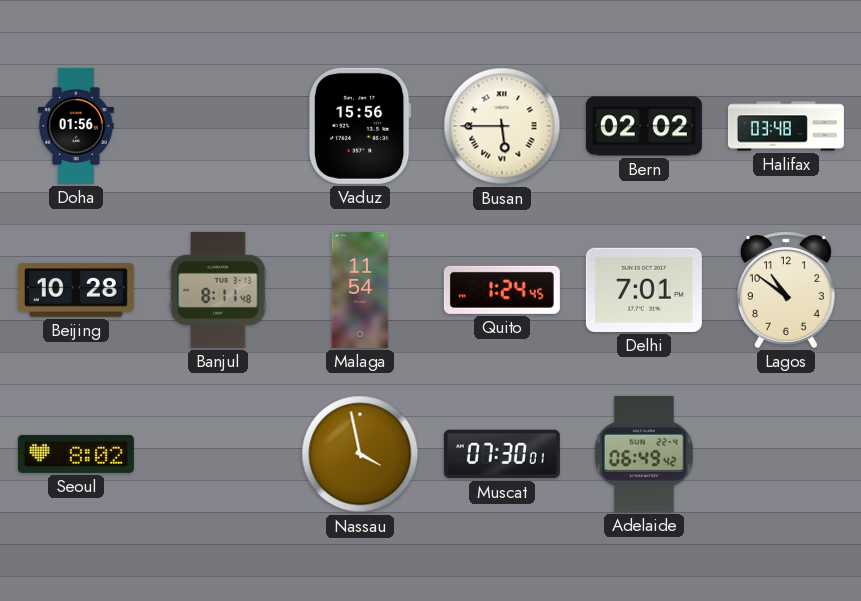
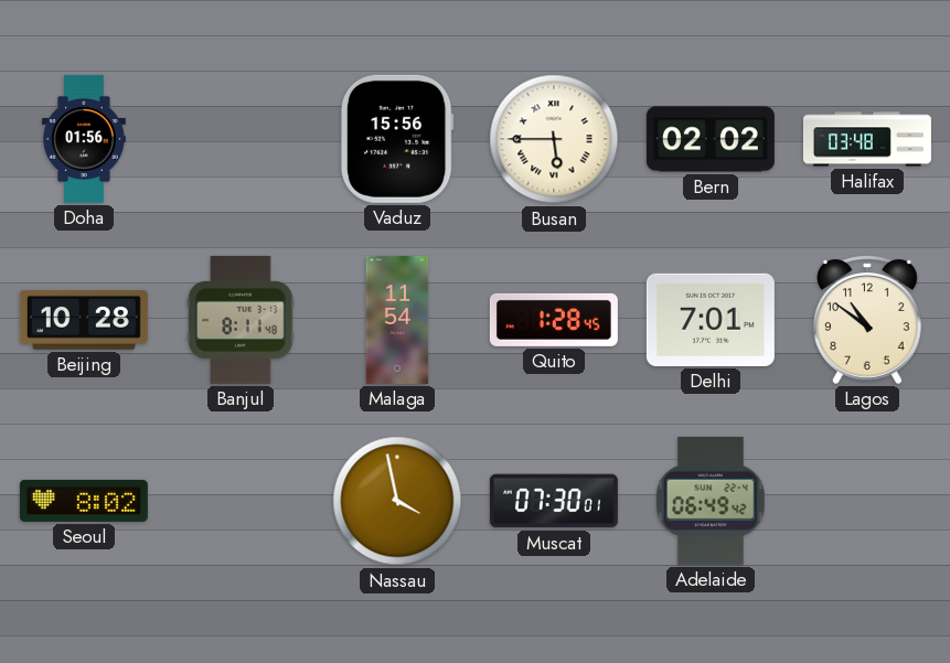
Quito: 1:24 -> 1:28
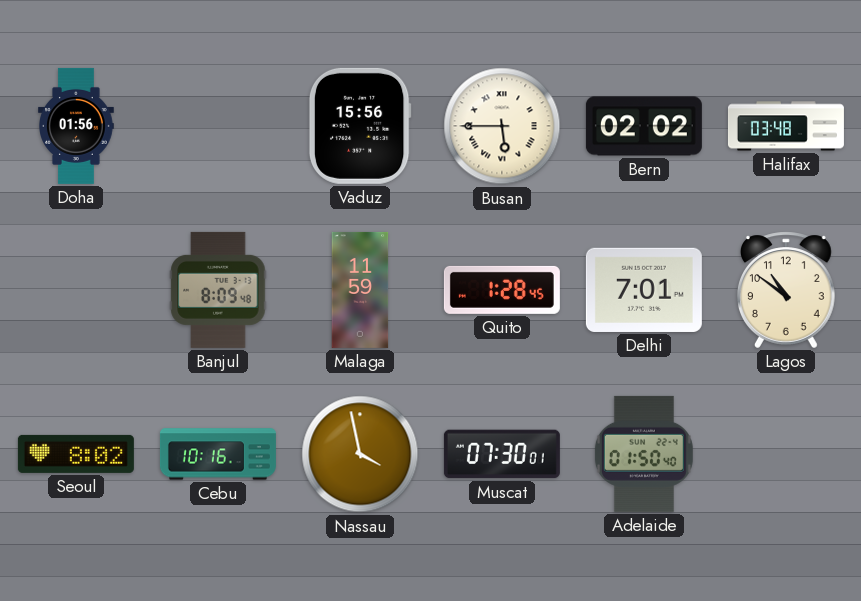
Beijing: 10:28 -> none
Banjul: 8:11 -> 8:09
Malaga: 11:54 -> 11:59
Cebu: none -> 10:16
Adelaide: 06:49 -> 01:50
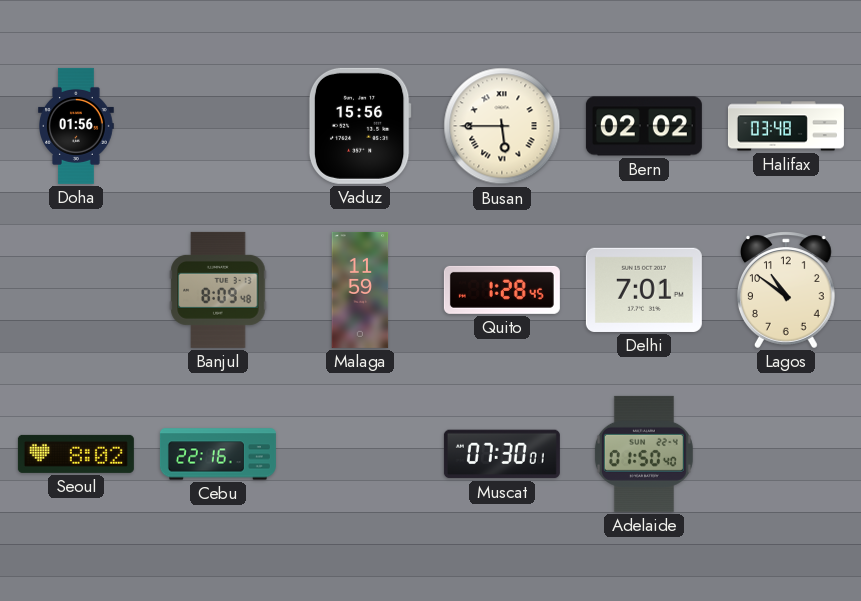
Cebu: 10:16 -> 22:16
Nassau: 3:58 -> none
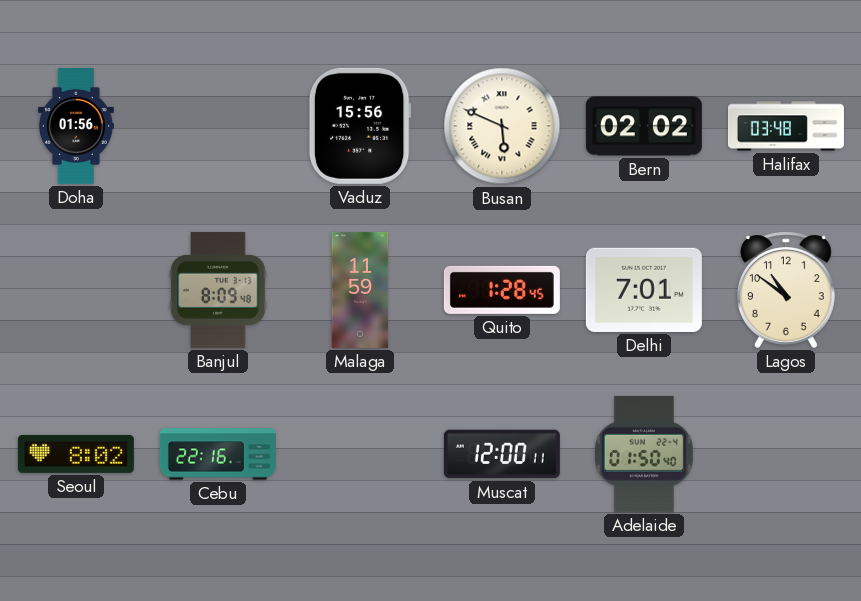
Busan: 5:45 -> 5:49
Muscat: 07:30 -> 12:00
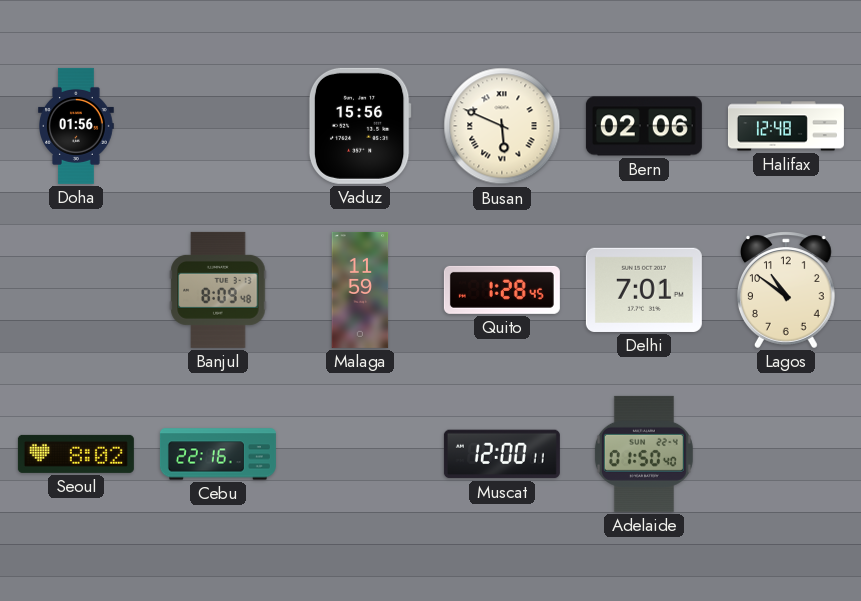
Bern: 02:02 -> 02:06
Halifax: 03:48 -> 12:48
